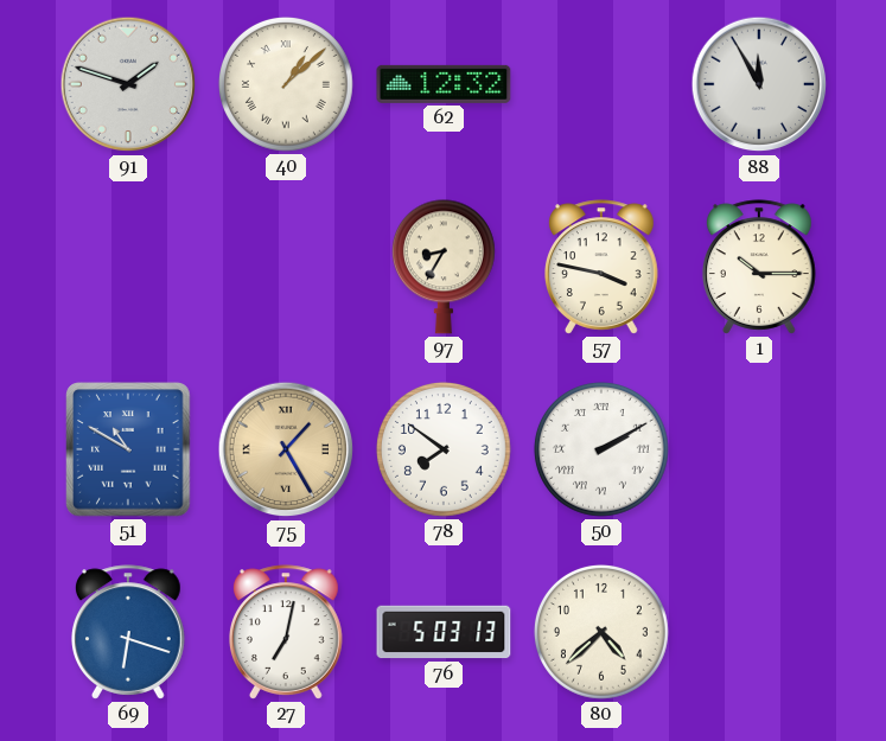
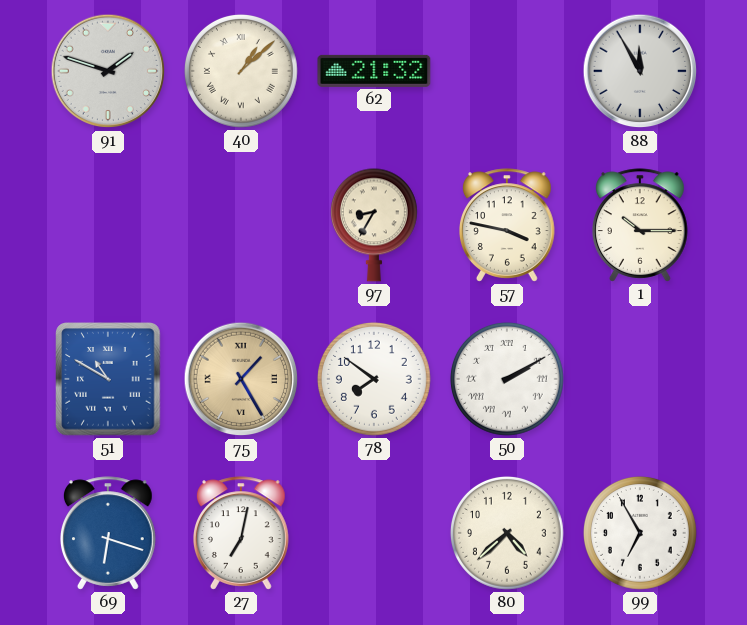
62: 12:32 -> 21:32
76: 5:03 -> none
99: none -> 6:55
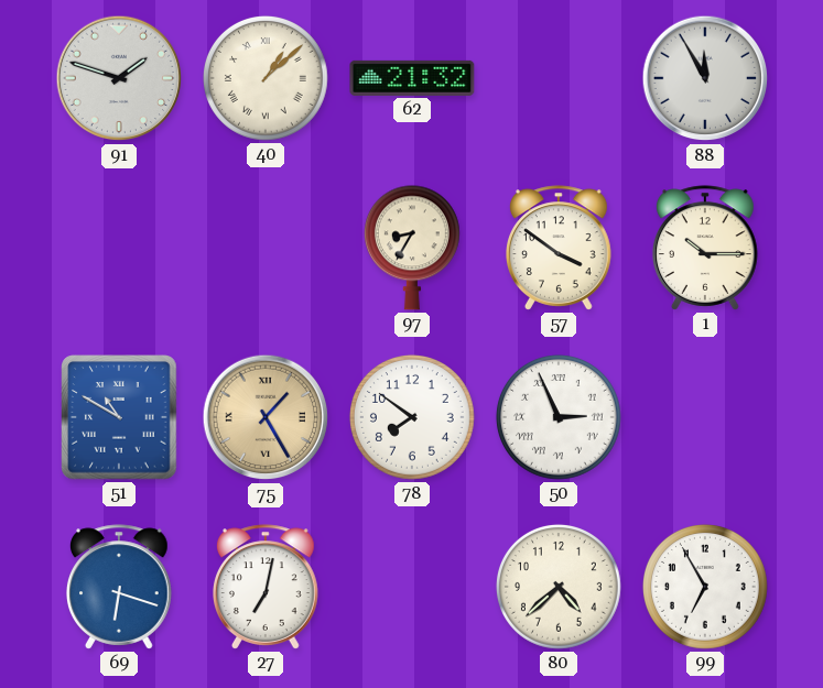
57: 3:47 -> 3:51
50: 2:10 -> 2:56
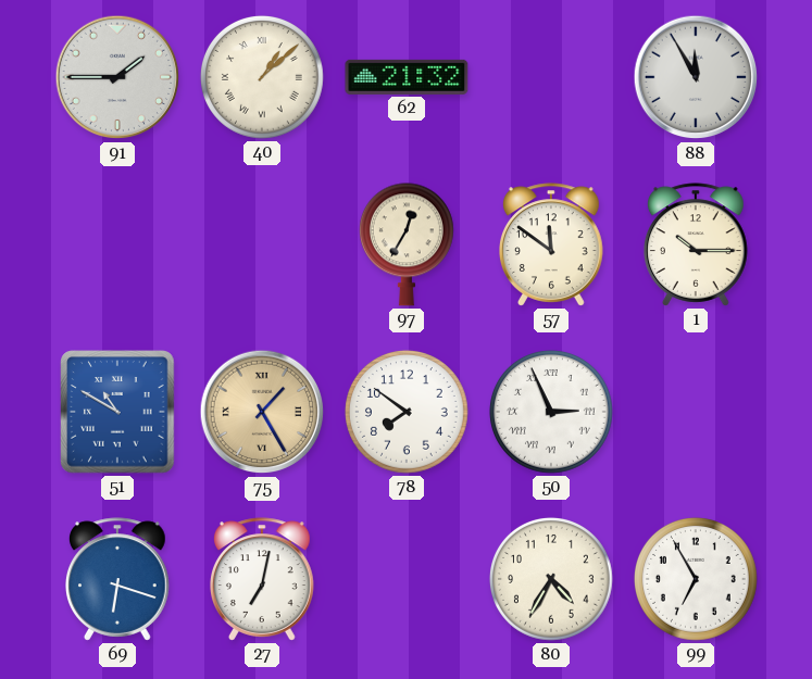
91: 1:48 -> 1:45
97: 8:35 -> 12:35
57: 3:51 -> 11:51
80: 4:38 -> 4:35
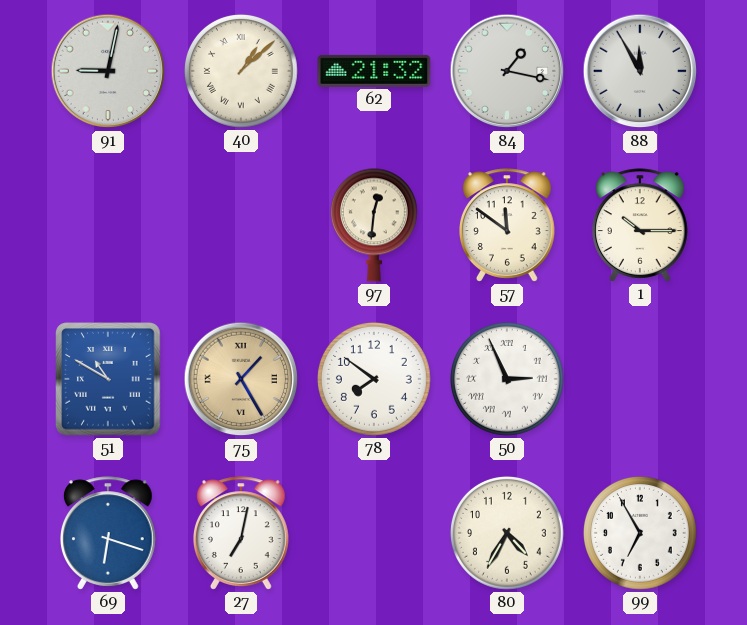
91: 1:45 -> 9:02
84: none -> 1:17
97: 12:35 -> 12:31
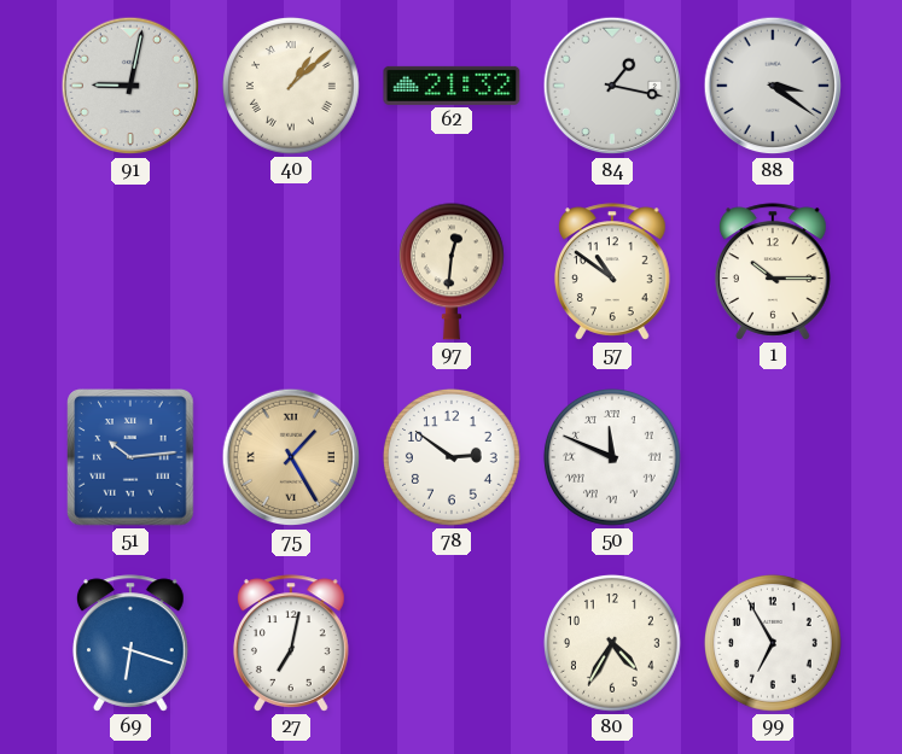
88: 11:55 -> 3:21
57: 11:51 -> 10:51
51: 10:50 -> 10:14
78: 7:51 -> 2:51
50: 2:56 -> 11:49
